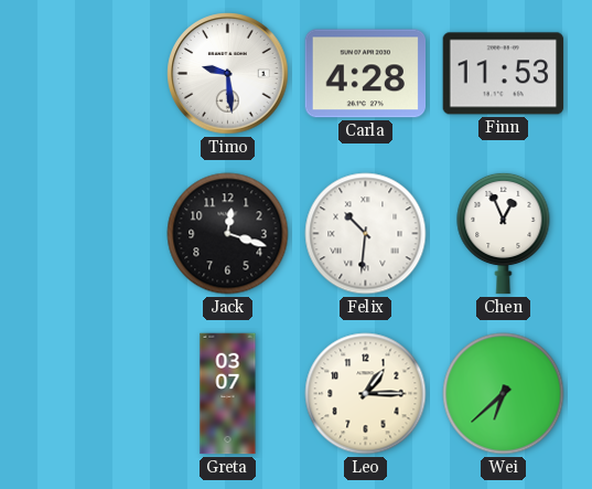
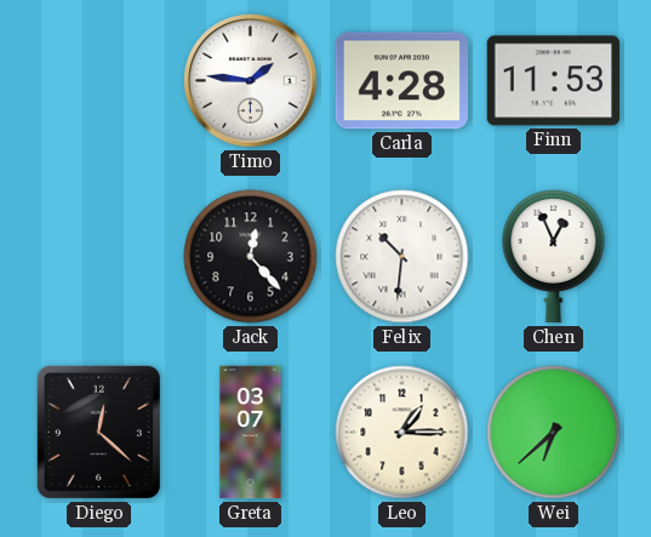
Timo: 9:29 -> 1:46
Jack: 12:18 -> 12:23
Diego: none -> 12:22
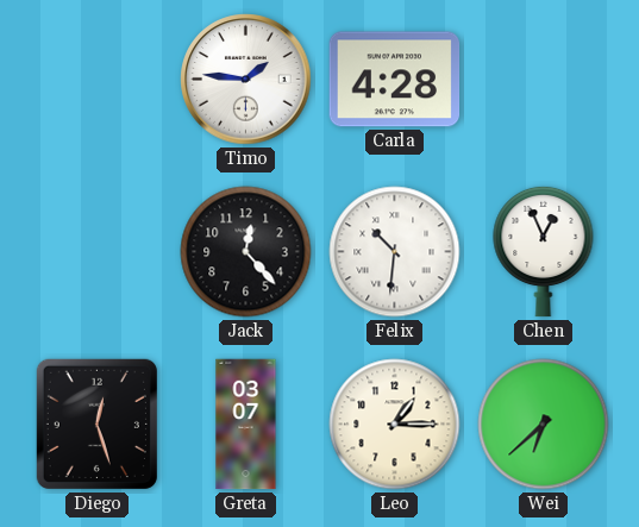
Finn: 11:53 -> none
Diego: 12:22 -> 12:27
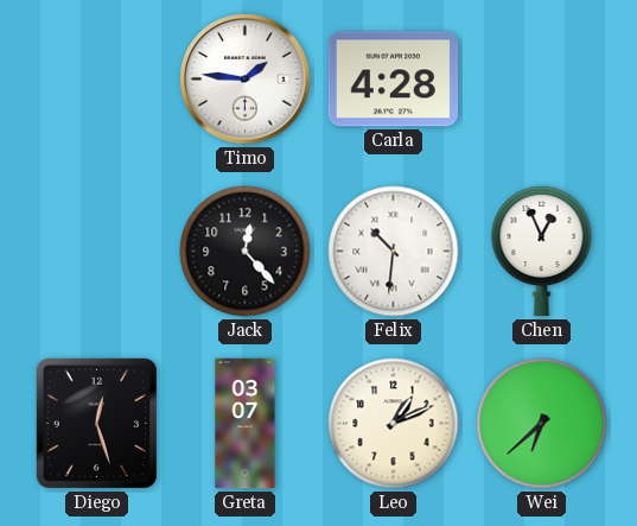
Leo: 1:15 -> 1:11
